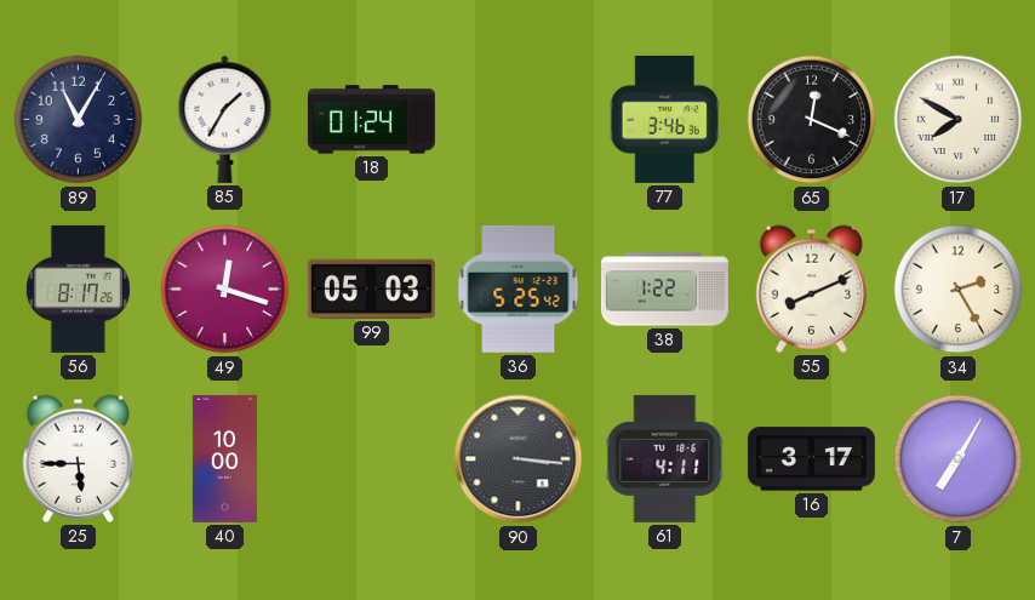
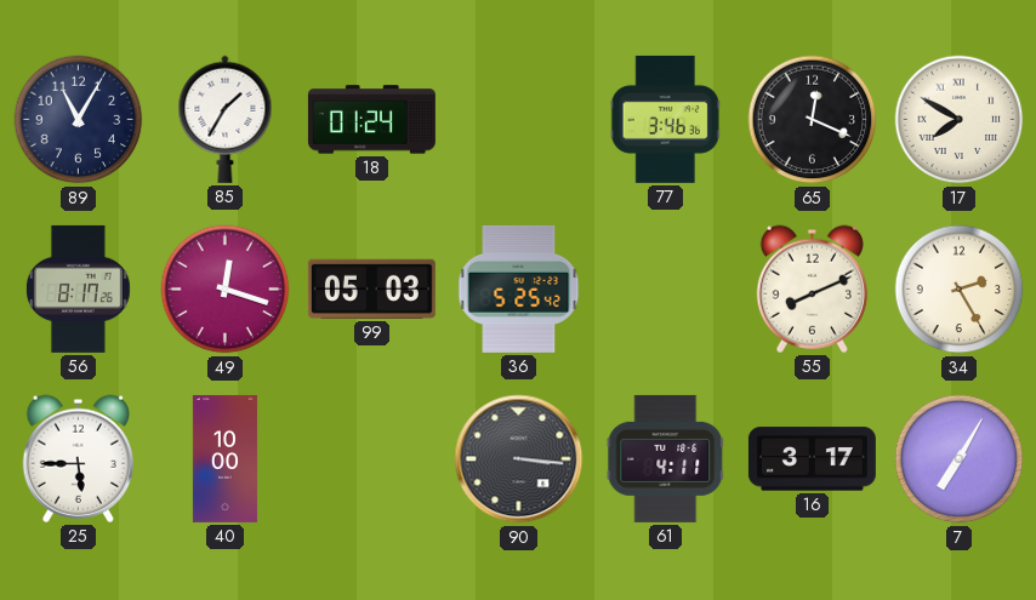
38: 1:22 -> none
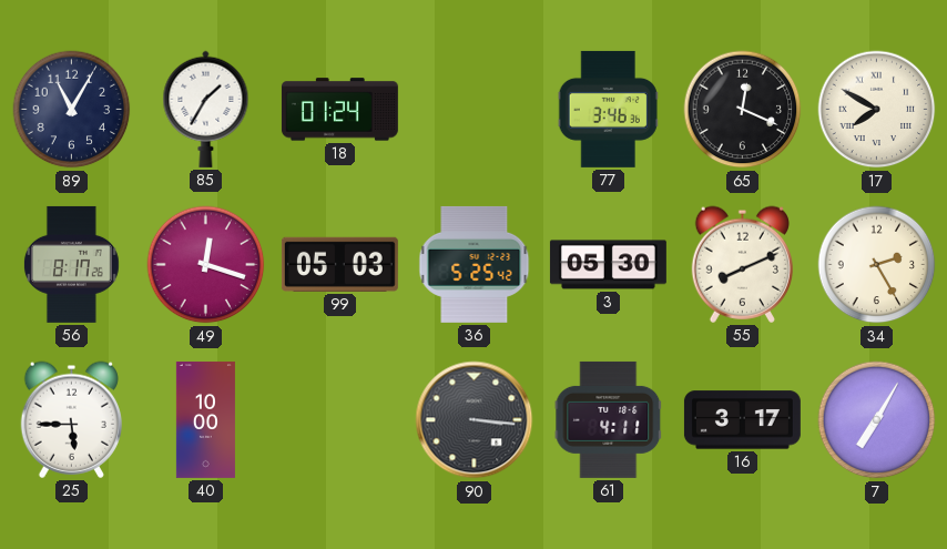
3: none -> 05:30
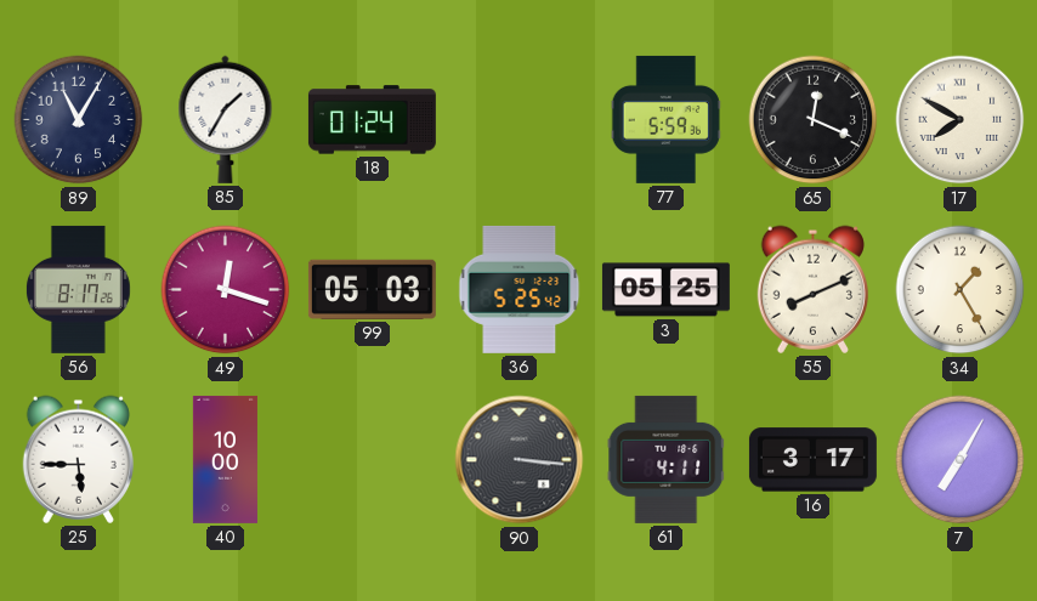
77: 3:46 -> 5:59
3: 05:30 -> 05:25
34: 2:25 -> 1:25
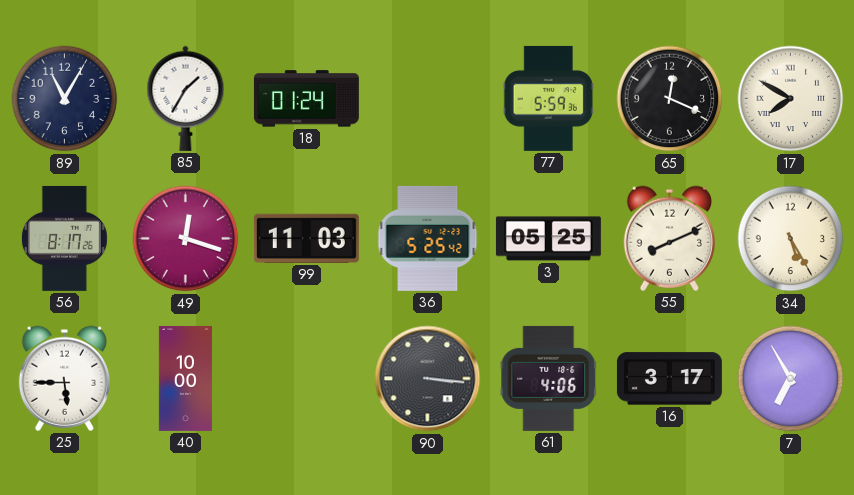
99: 05:03 -> 11:03
34: 1:25 -> 5:25
61: 4:11 -> 4:06
7: 7:05 -> 6:55
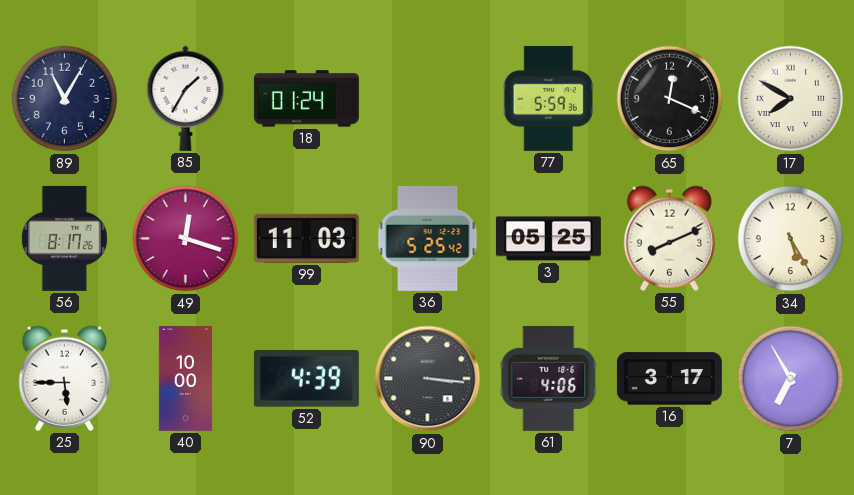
52: none -> 4:39
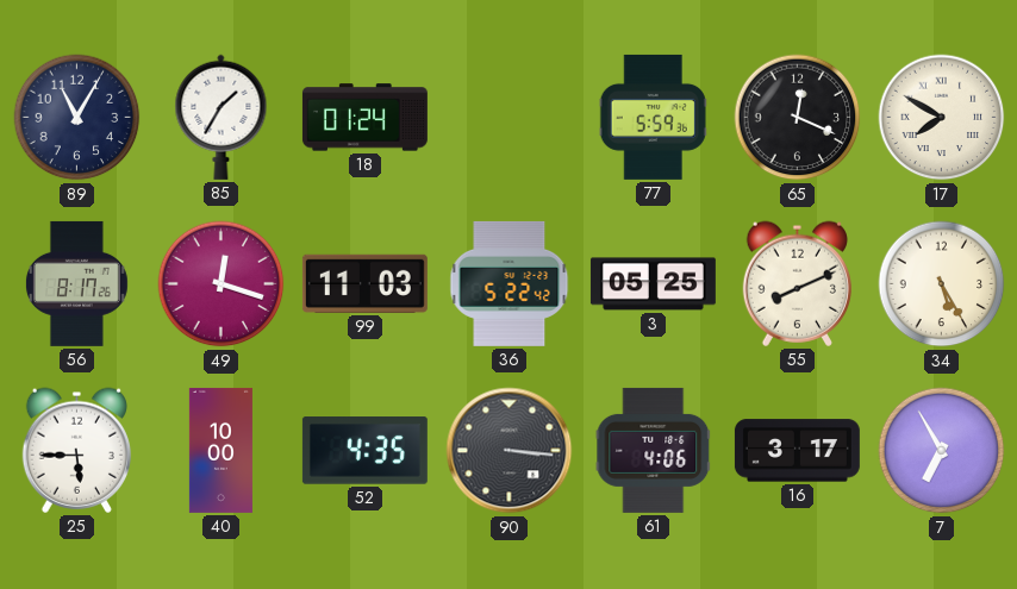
36: 5:25 -> 5:22
52: 4:39 -> 4:35
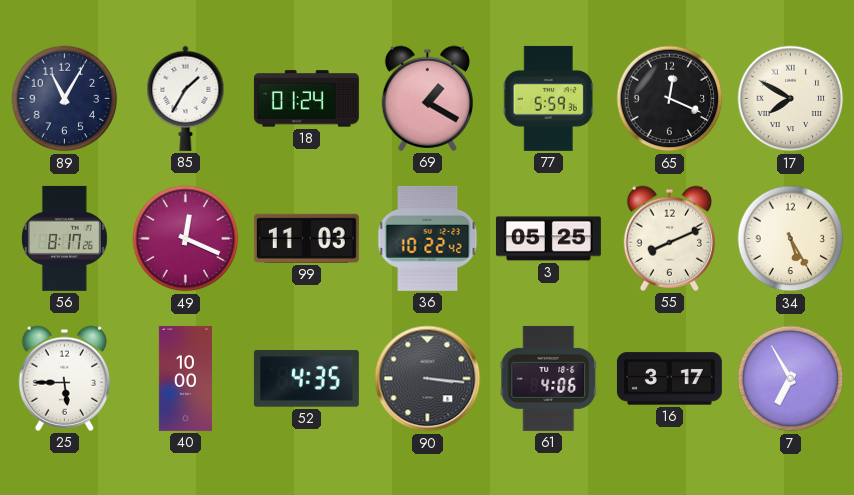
69: none -> 1:20
49: 12:18 -> 12:19
36: 5:22 -> 10:22
